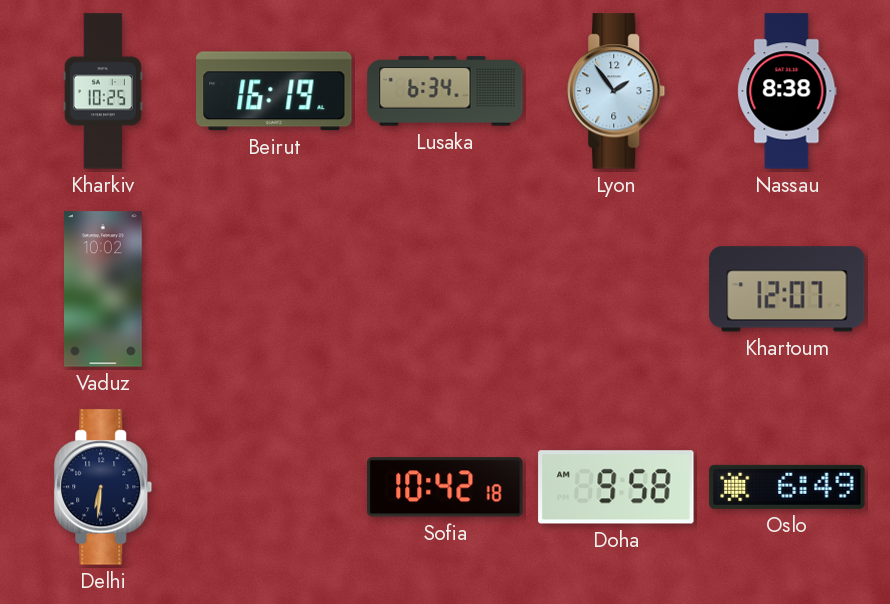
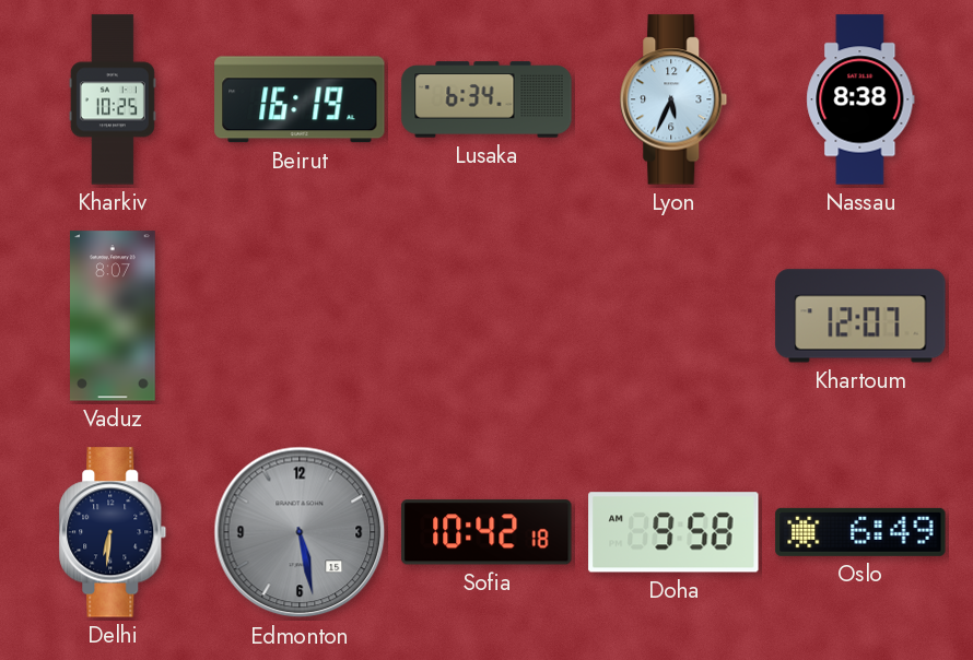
Lyon: 1:54 -> 5:34
Vaduz: 10:02 -> 8:07
Edmonton: none -> 5:28
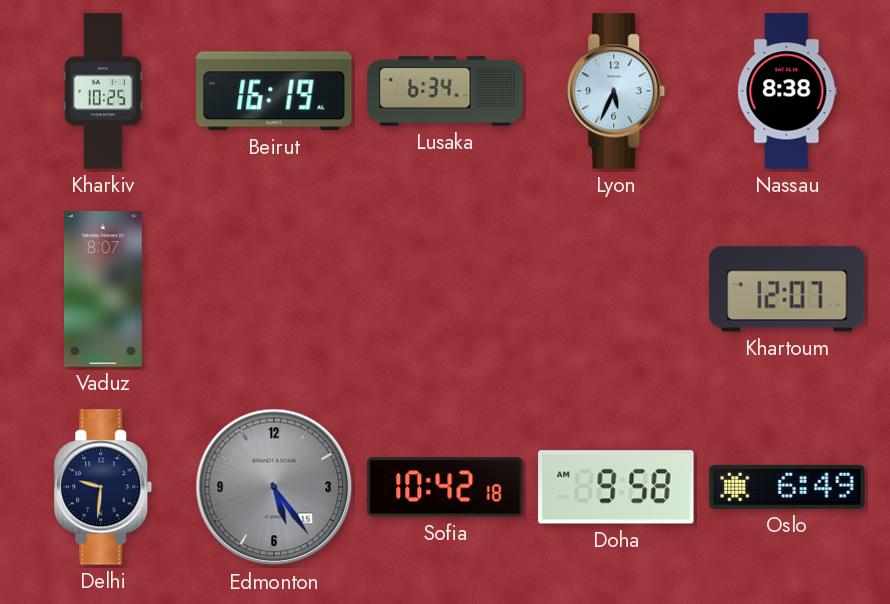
Delhi: 6:31 -> 9:31
Edmonton: 5:28 -> 5:24
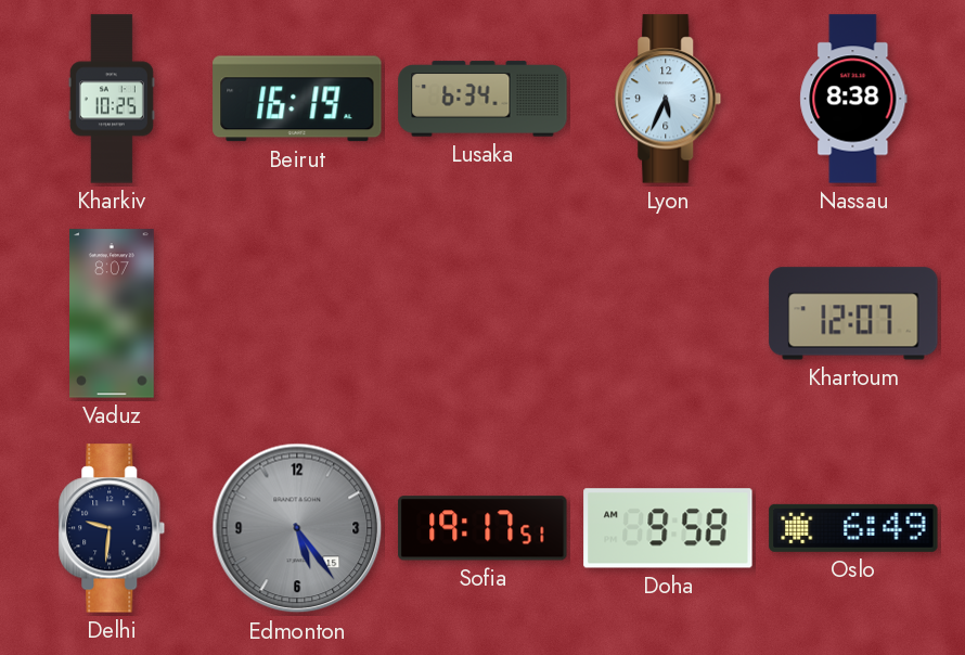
Sofia: 10:42 -> 19:17
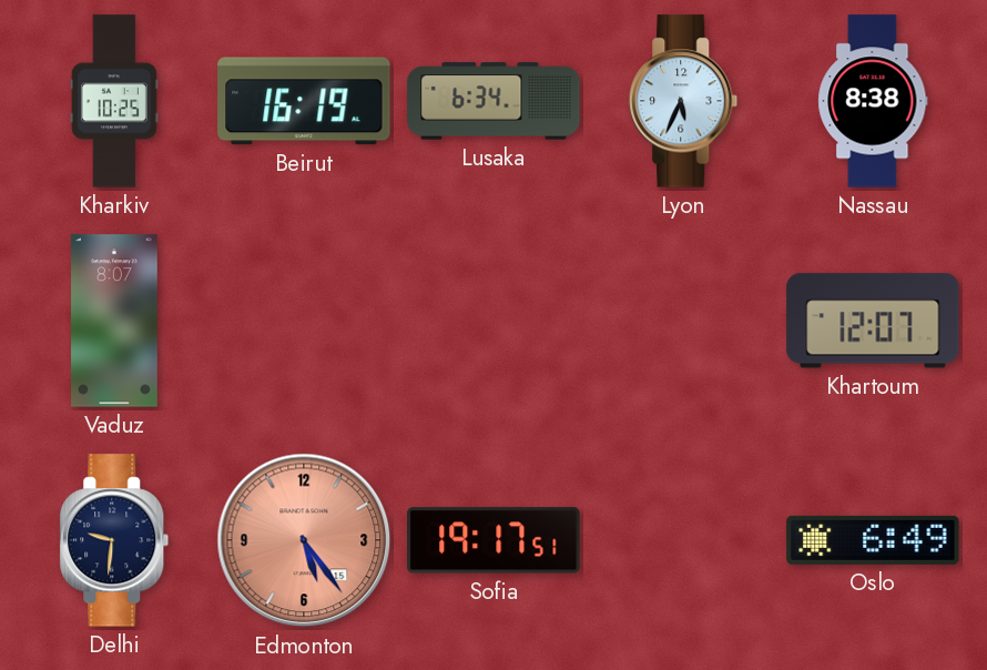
Edmonton dial: grey -> salmon
Doha: 9:58 -> none
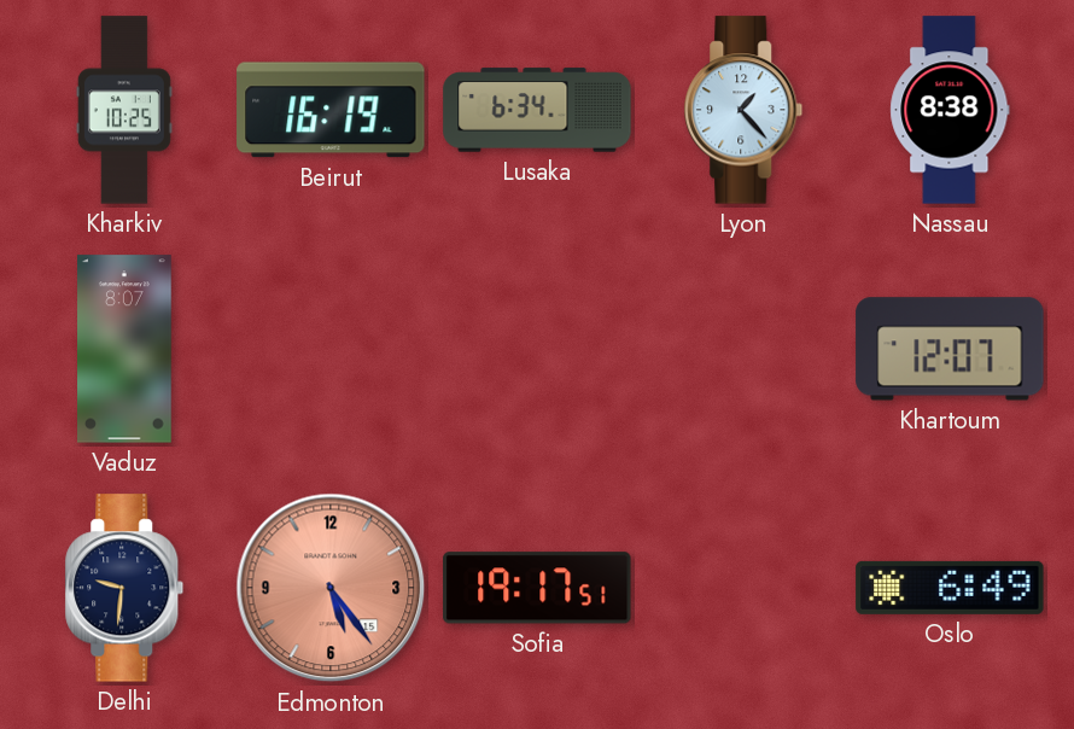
Lyon: 5:34 -> 1:23
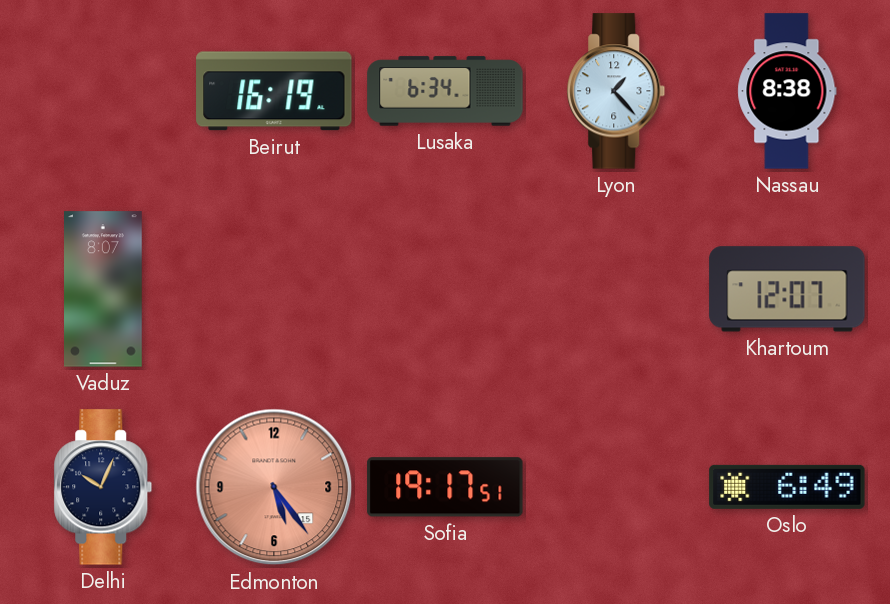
Kharkiv: 10:25 -> none
Delhi: 9:31 -> 10:04
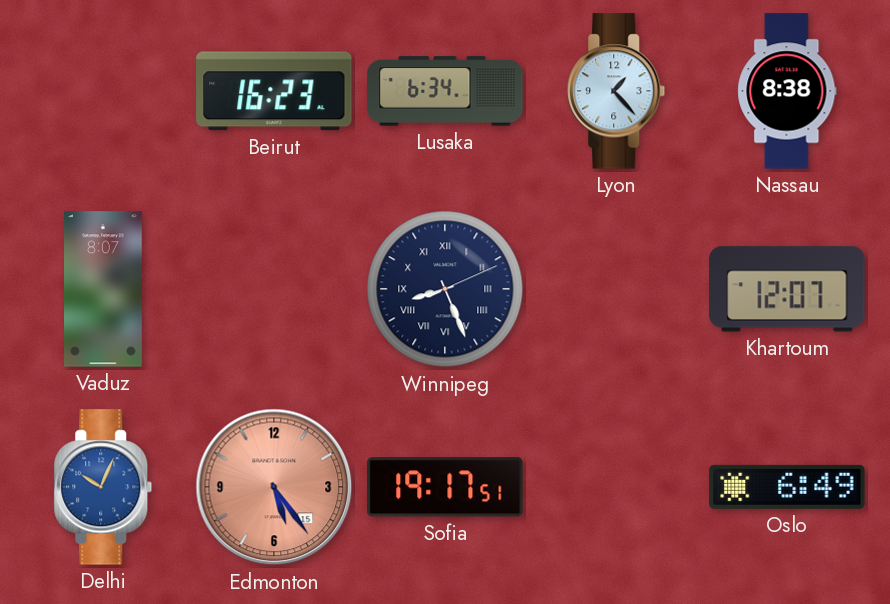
Beirut: 16:19 -> 16:23
Winnipeg: none -> 8:26
Delhi dial: navy -> blue
